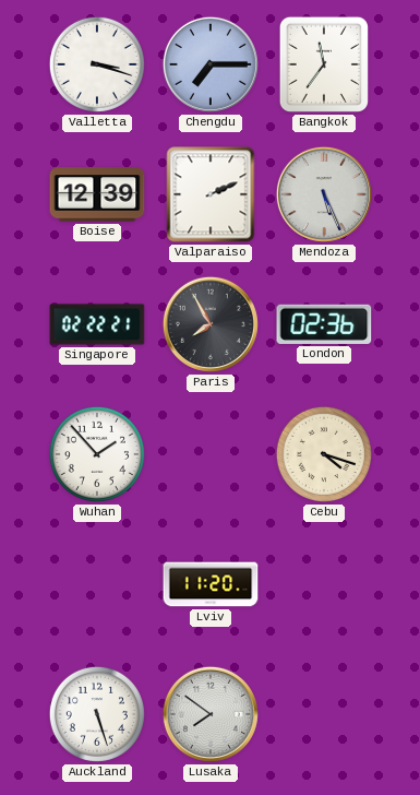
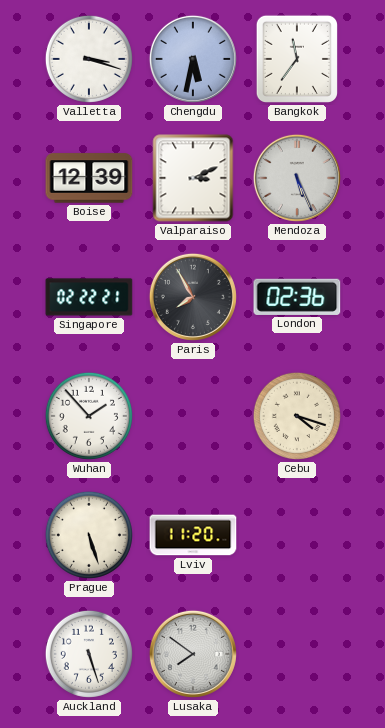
Chengdu: 7:15 -> 5:32
Valparaiso: 2:11 -> 3:11
Prague: none -> 5:27
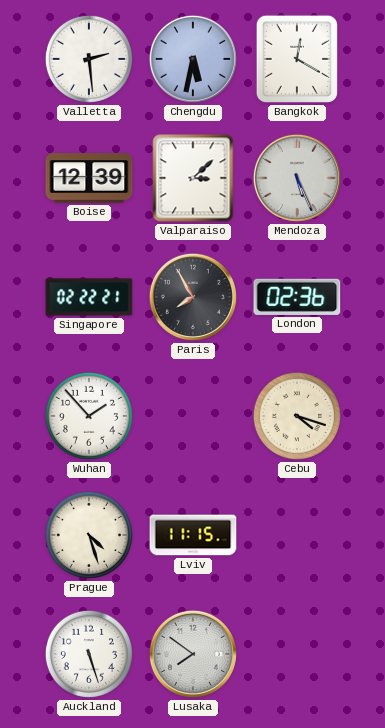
Valletta: 3:18 -> 2:29
Bangkok: 11:36 -> 12:20
Valparaiso: 3:11 -> 3:08
Prague: 5:27 -> 4:27
Lviv: 11:20 -> 11:15
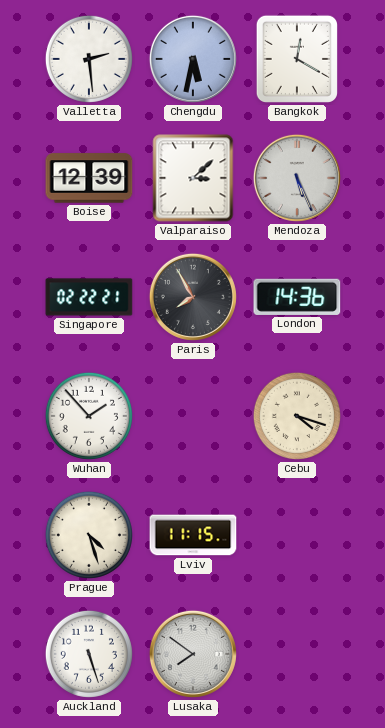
London: 02:36 -> 14:36
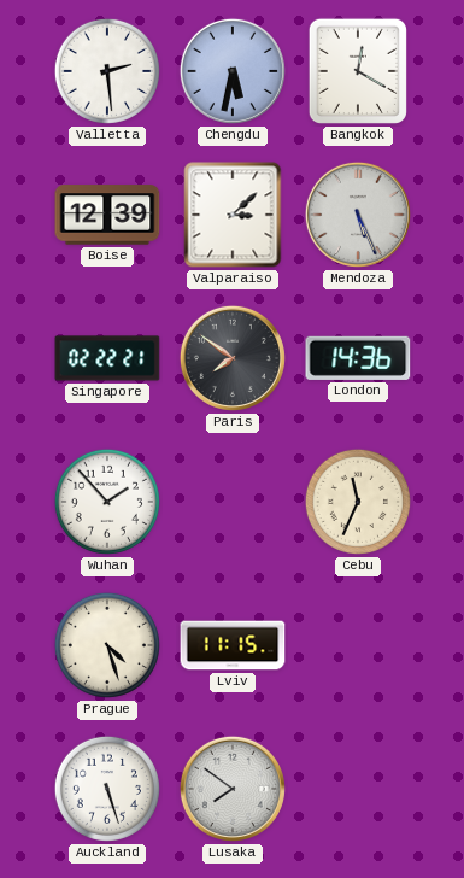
Paris: 7:55 -> 7:51
Cebu: 4:18 -> 11:34
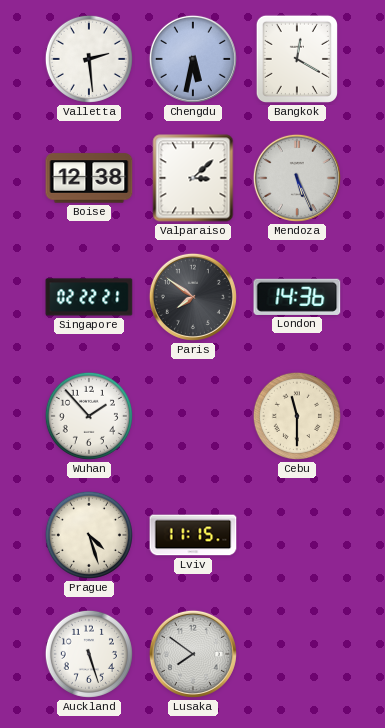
Boise: 12:39 -> 12:38
Cebu: 11:34 -> 11:30
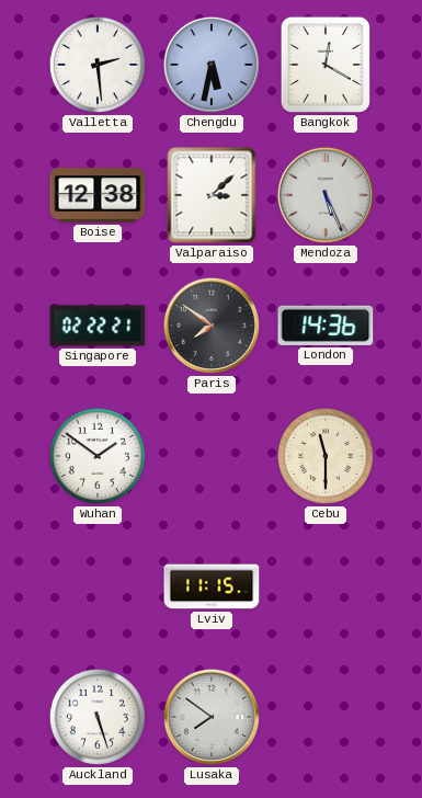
Wuhan: 1:53 -> 1:51
Prague: 4:27 -> none
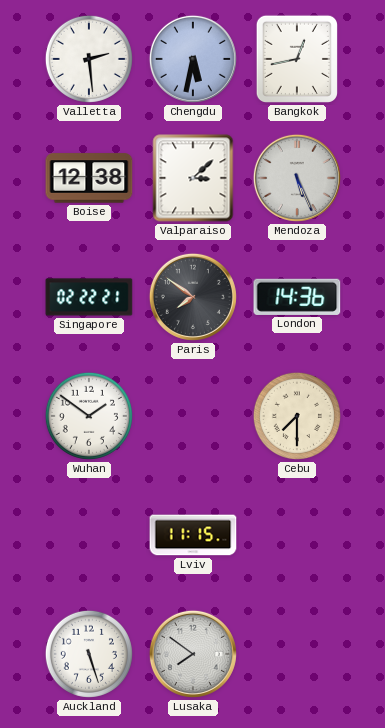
Bangkok: 12:20 -> 12:43
Cebu: 11:30 -> 7:30
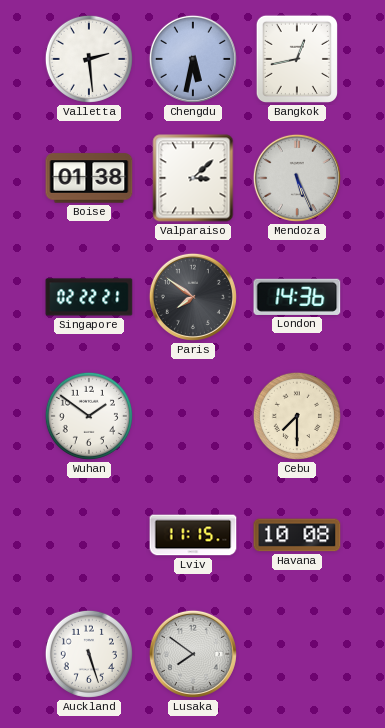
Boise: 12:38 -> 01:38
Havana: none -> 10:08
